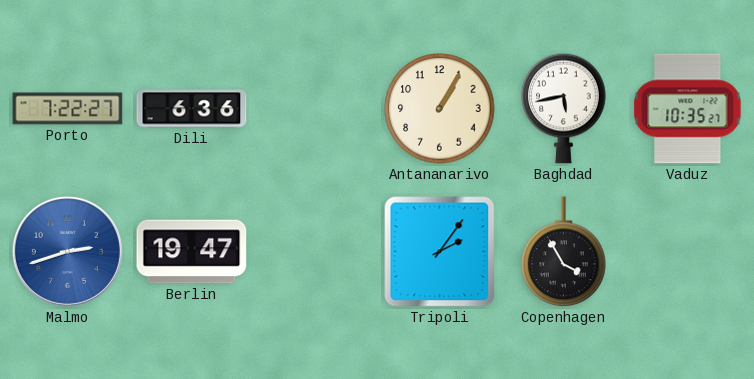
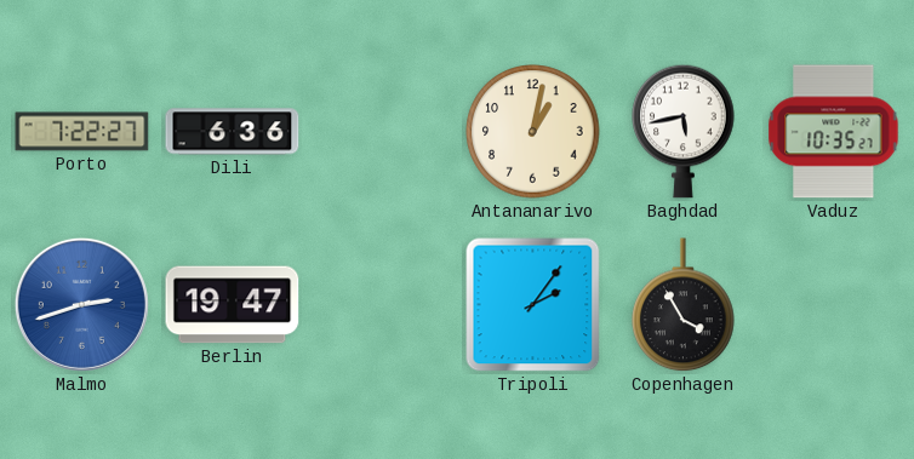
Antananarivo: 1:05 -> 1:02
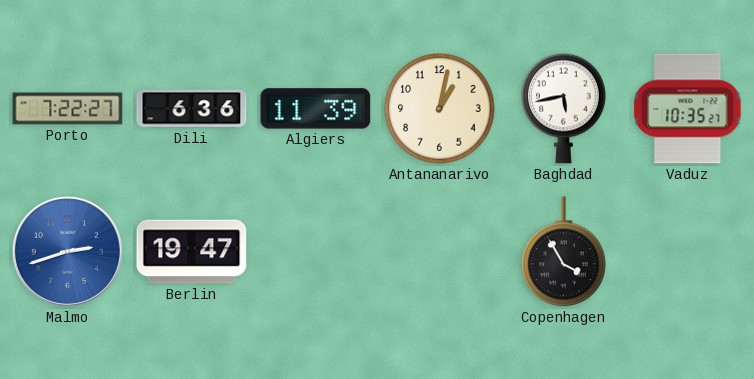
Algiers: none -> 11:39
Tripoli: 2:06 -> none
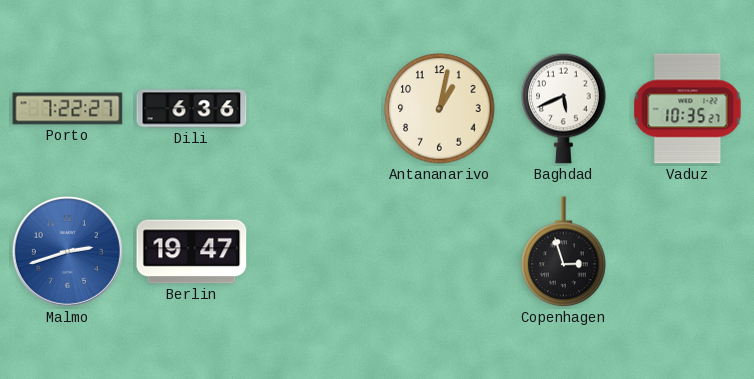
Algiers: 11:39 -> none
Baghdad: 5:43 -> 5:41
Copenhagen: 3:55 -> 2:57
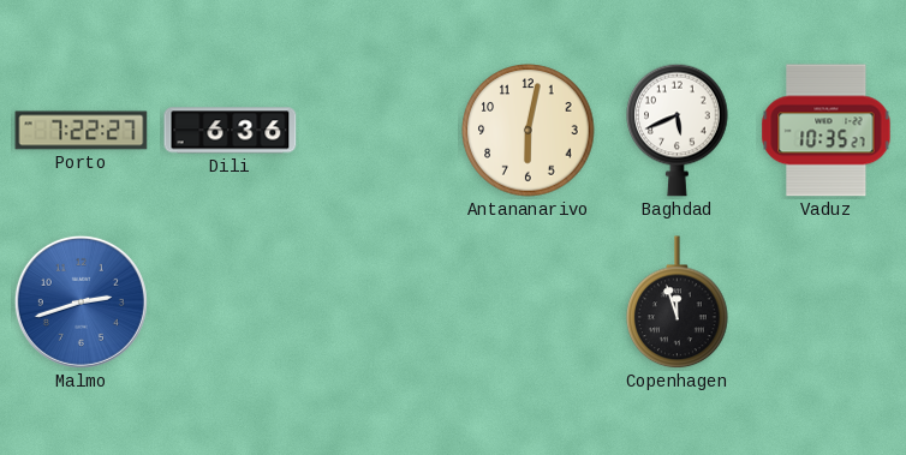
Antananarivo: 1:02 -> 6:02
Berlin: 19:47 -> none
Copenhagen: 2:57 -> 11:57
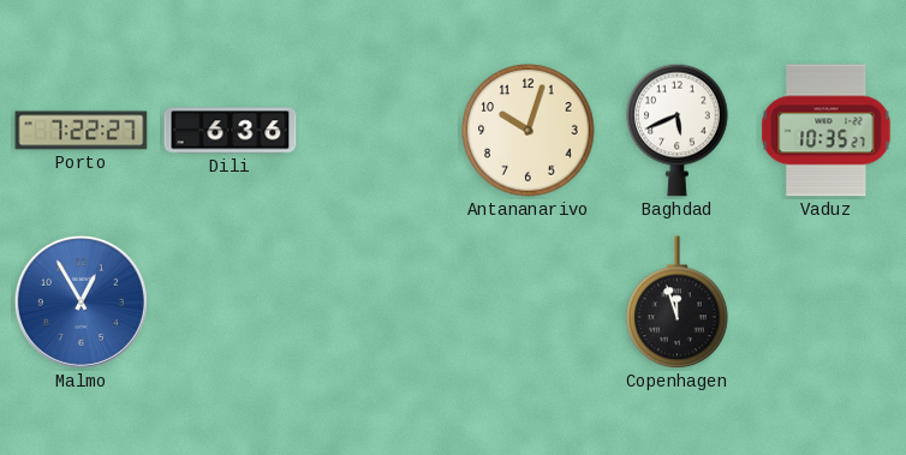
Antananarivo: 6:02 -> 10:03
Malmo: 2:42 -> 12:55
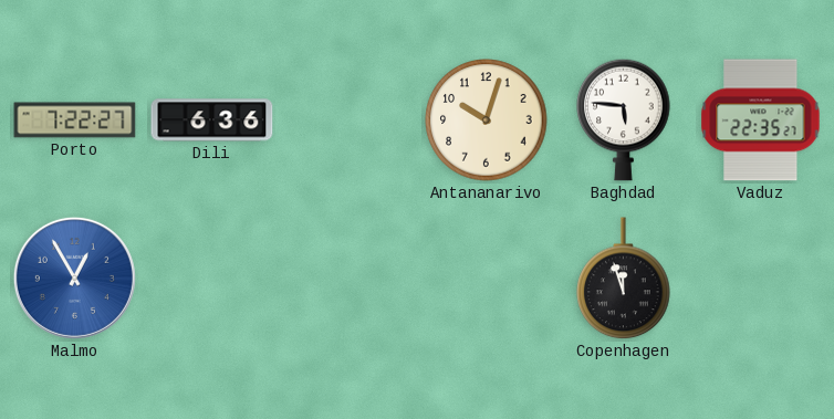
Baghdad: 5:41 -> 5:46
Vaduz: 10:35 -> 22:35
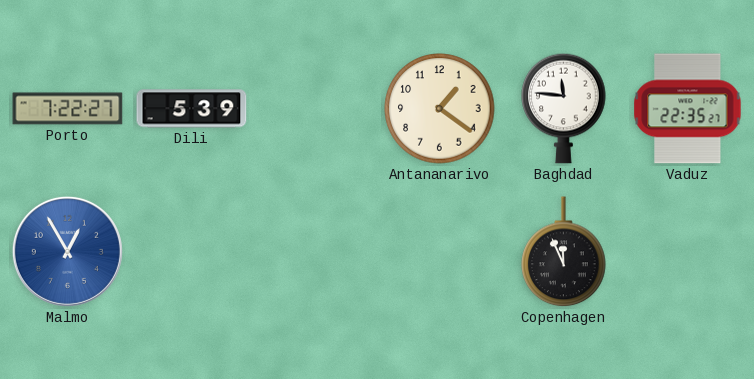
Dili: 6:36 -> 5:39
Antananarivo: 10:03 -> 1:21
Baghdad: 5:46 -> 11:46
Copenhagen: 11:57 -> 11:56
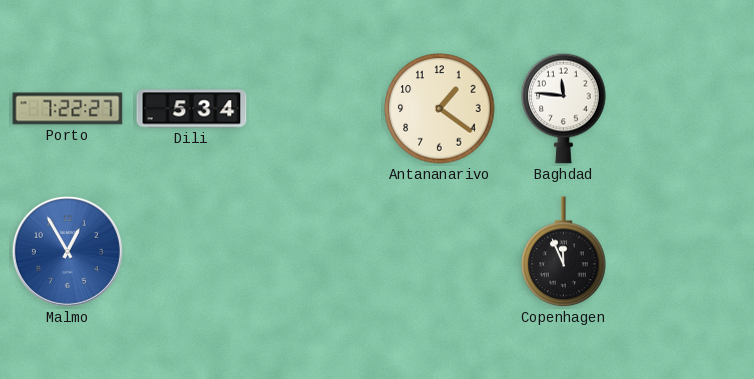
Dili: 5:39 -> 5:34
Vaduz: 22:35 -> none
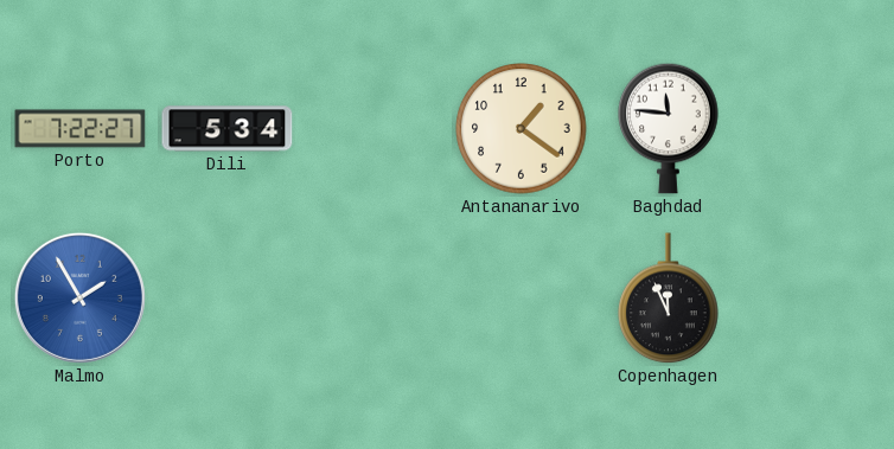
Malmo: 12:55 -> 1:55
